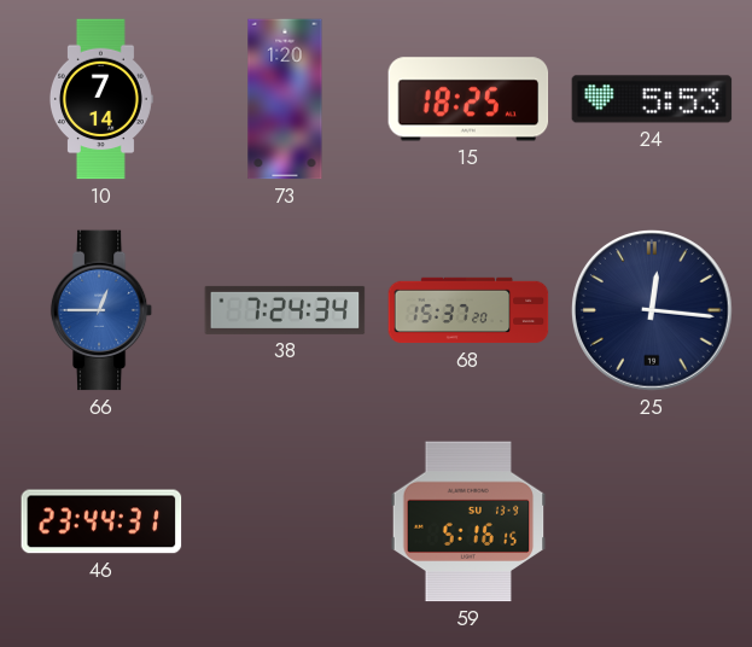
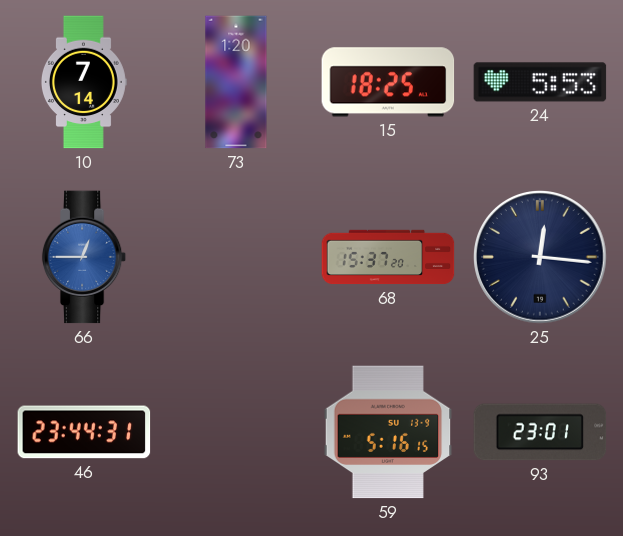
38: 7:24 -> none
93: none -> 23:01
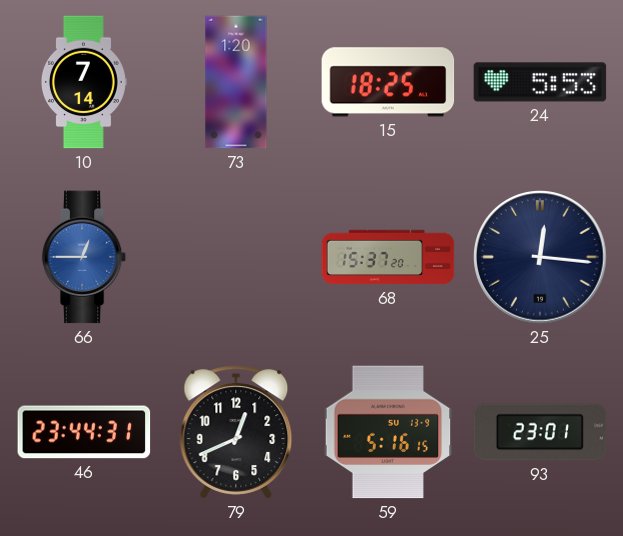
79: none -> 12:41
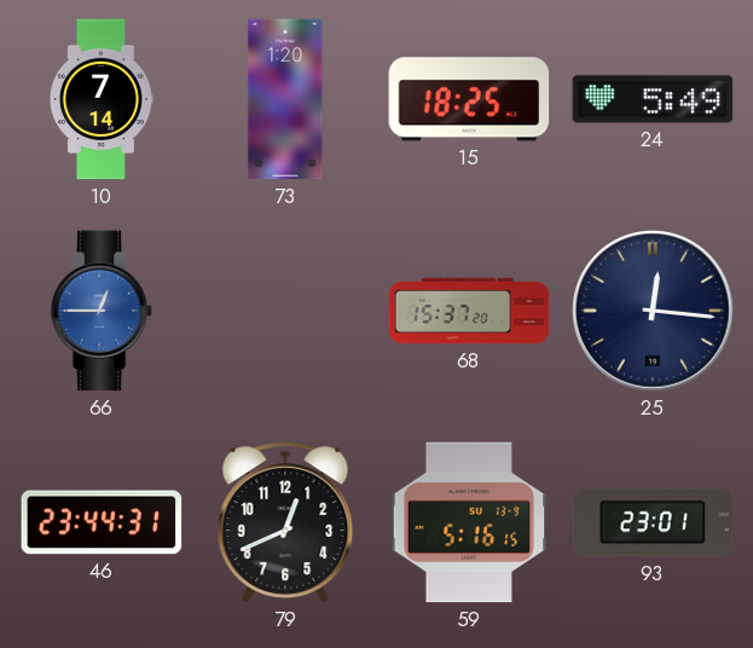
24: 5:53 -> 5:49
